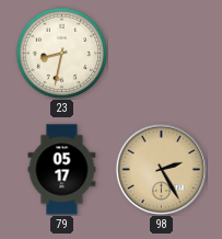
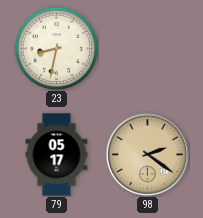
98: 2:25 -> 2:21
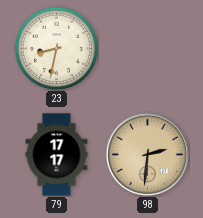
79: 05:17 -> 17:17
98: 2:21 -> 2:31
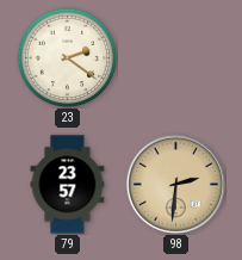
23: 8:32 -> 2:21
79: 17:17 -> 23:57
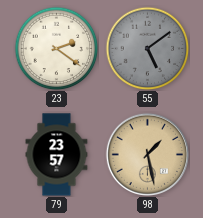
55: none -> 5:09
98: 2:31 -> 1:28
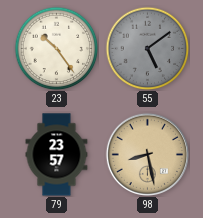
23: 2:21 -> 10:24
98: 1:28 -> 8:28
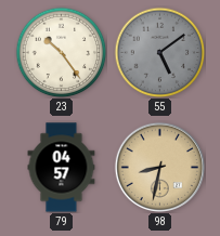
79: 23:57 -> 04:57
98: 8:28 -> 8:32
